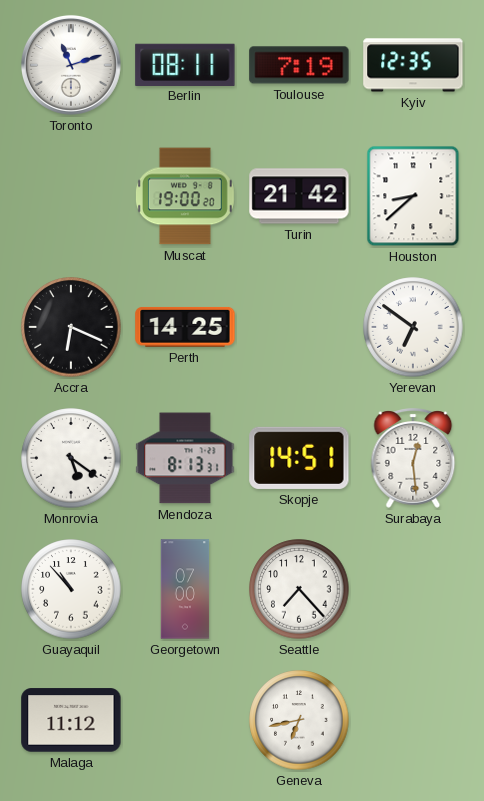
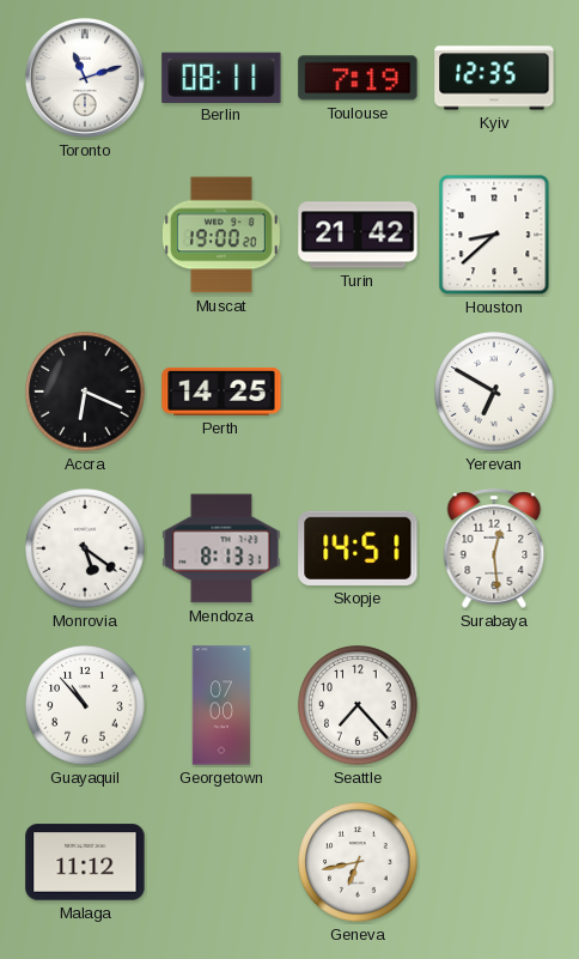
Yerevan: 6:51 -> 6:50
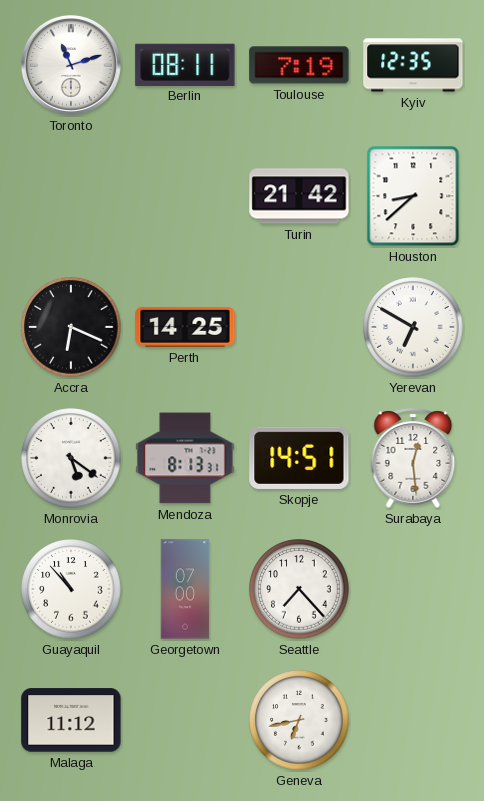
Muscat: 19:00 -> none
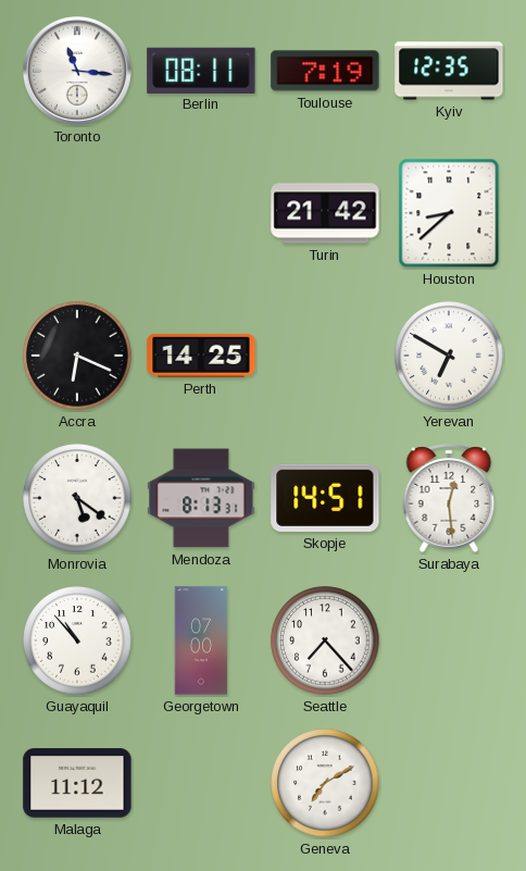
Toronto: 11:12 -> 11:16
Geneva: 6:43 -> 7:10
